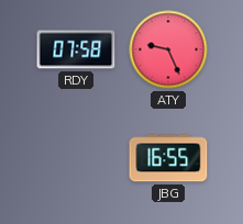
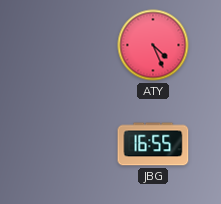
RDY: 07:58 -> none
ATY: 9:26 -> 4:26
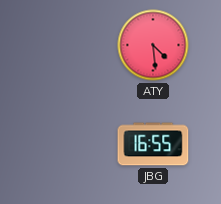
ATY: 4:26 -> 4:29
